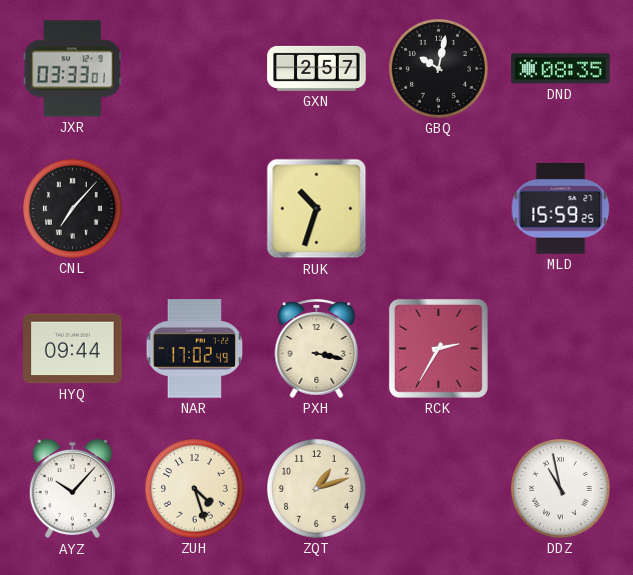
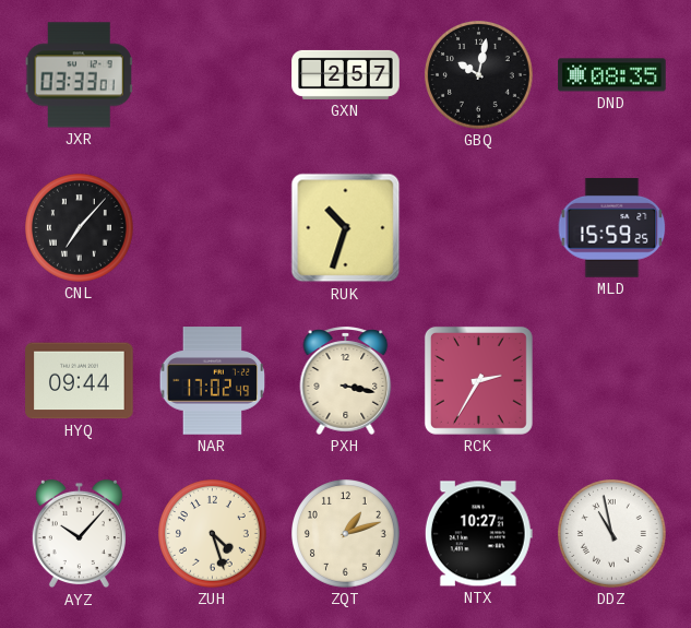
NTX: none -> 10:27
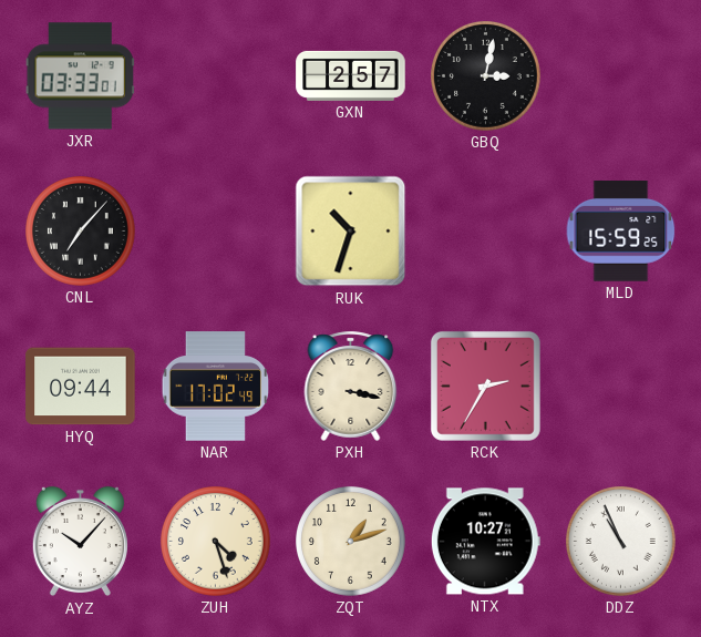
GBQ: 10:02 -> 3:02
DND: 08:35 -> none
DDZ: 10:58 -> 10:56
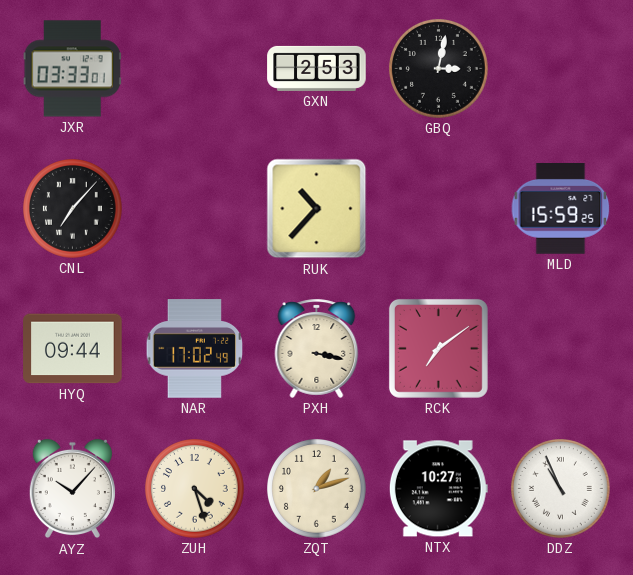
GXN: 2:57 -> 2:53
RUK: 10:33 -> 10:37
RCK: 2:35 -> 7:09
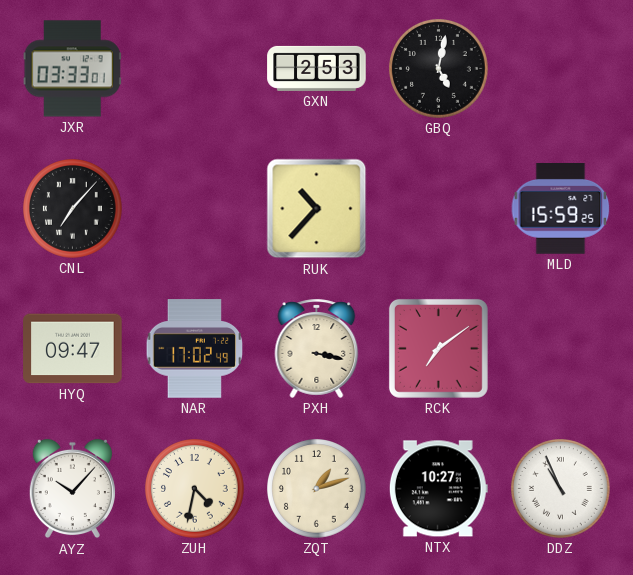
GBQ: 3:02 -> 5:02
HYQ: 09:44 -> 09:47
ZUH: 4:27 -> 4:32
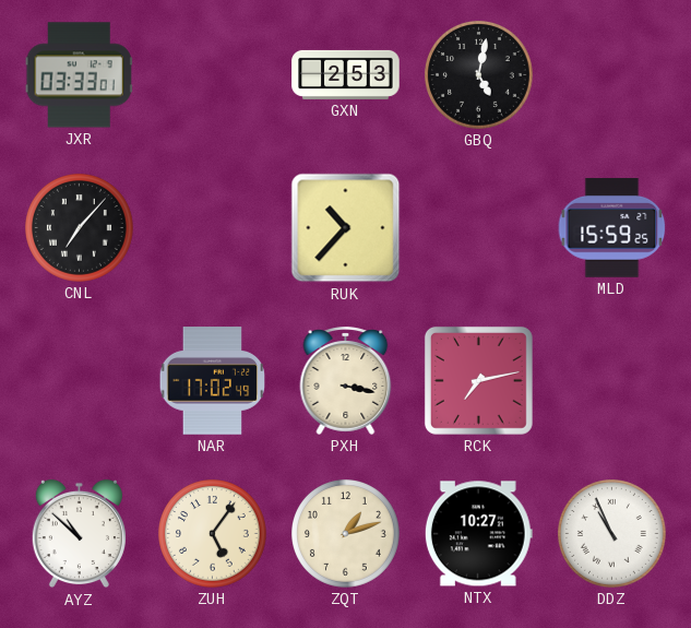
HYQ: 09:47 -> none
RCK: 7:09 -> 7:13
AYZ: 10:07 -> 10:52
ZUH: 4:32 -> 5:06
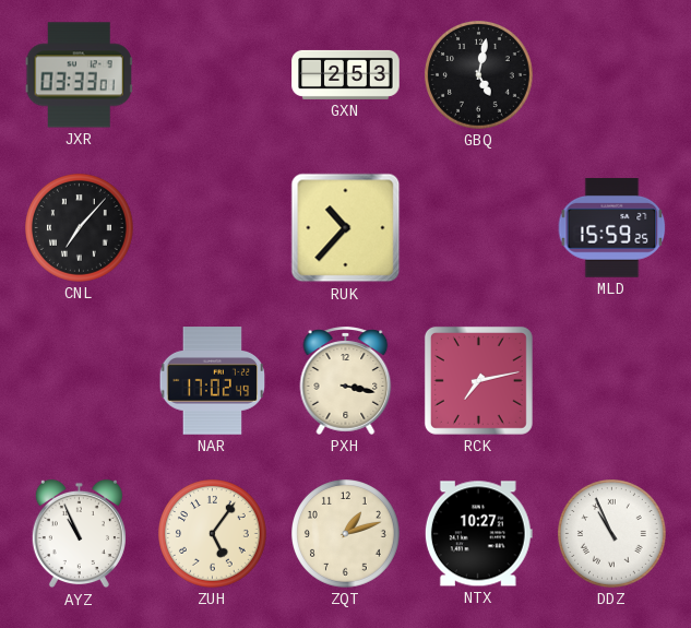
AYZ: 10:52 -> 10:56
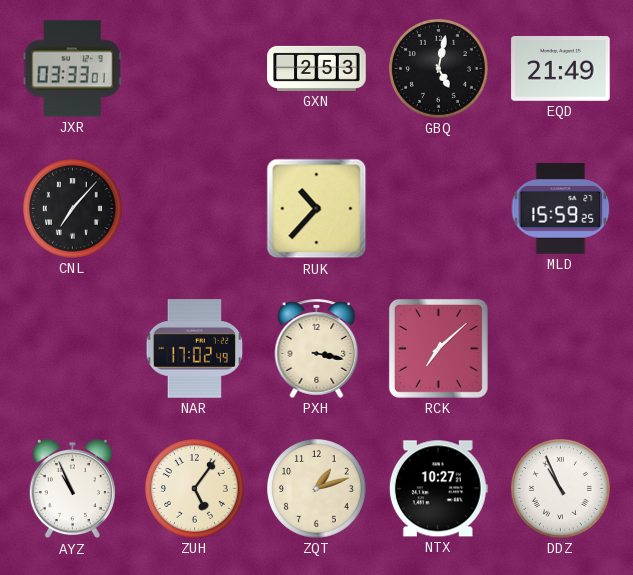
EQD: none -> 21:49
RCK: 7:13 -> 7:08
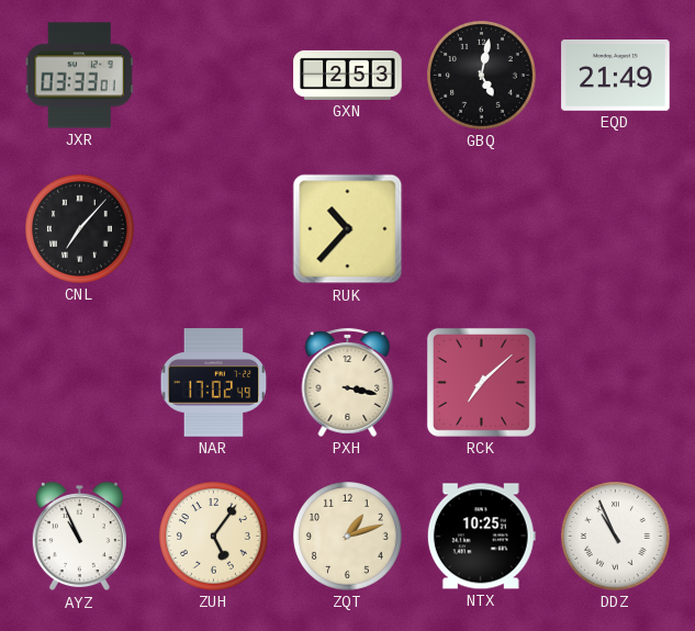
MLD: 15:59 -> none
NTX: 10:27 -> 10:25
